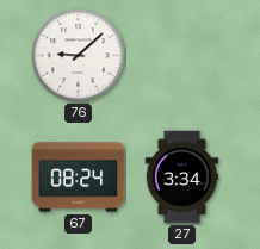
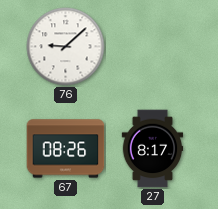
67: 08:24 -> 08:26
27: 3:34 -> 8:17
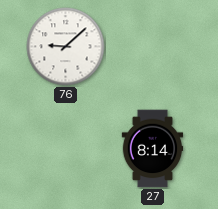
67: 08:26 -> none
27: 8:17 -> 8:14
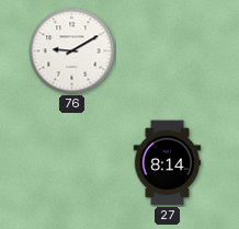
76: 9:08 -> 9:10
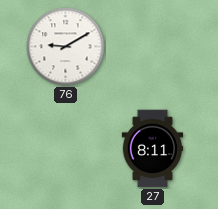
27: 8:14 -> 8:11
